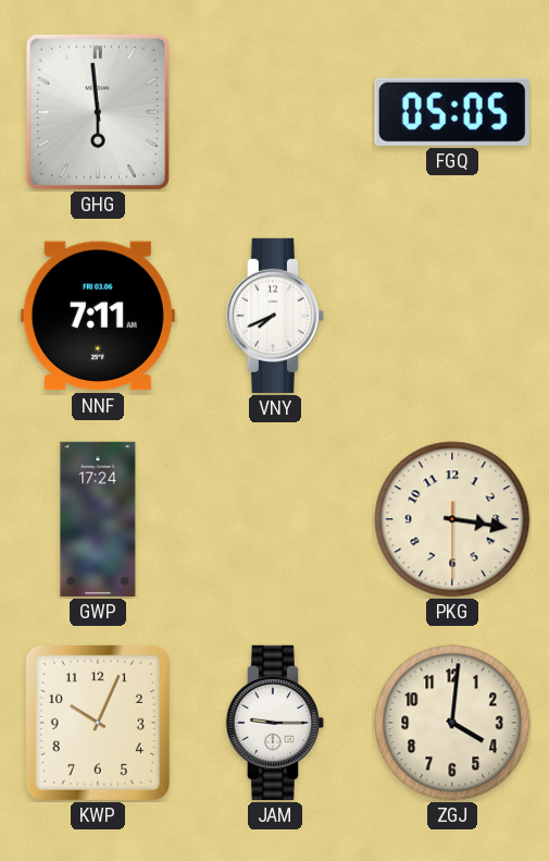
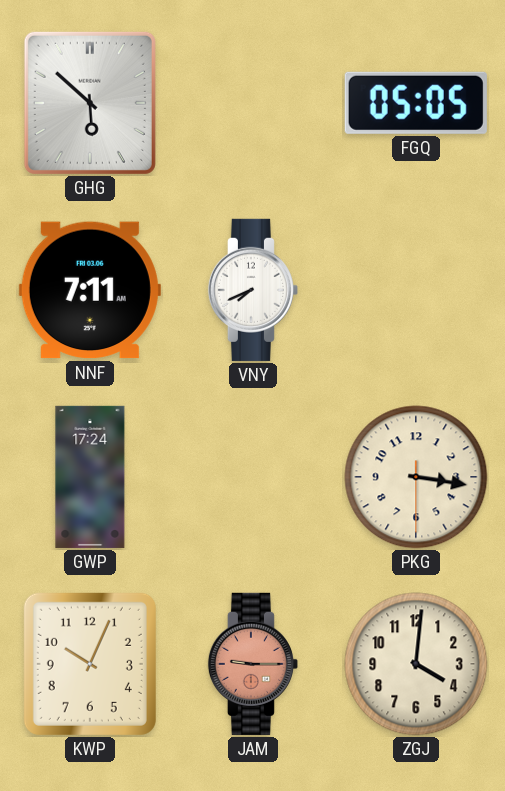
GHG: 5:59 -> 5:52
JAM dial: white -> salmon
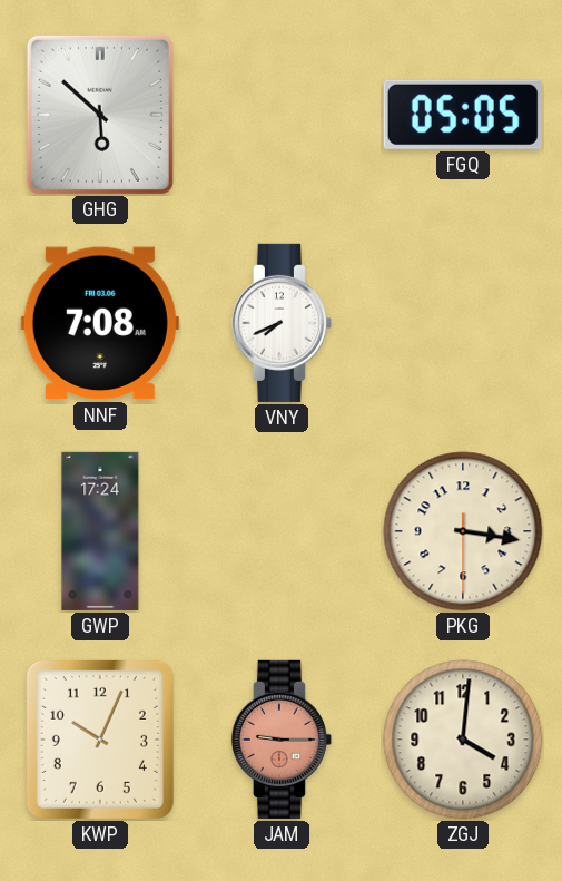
NNF: 7:11 -> 7:08
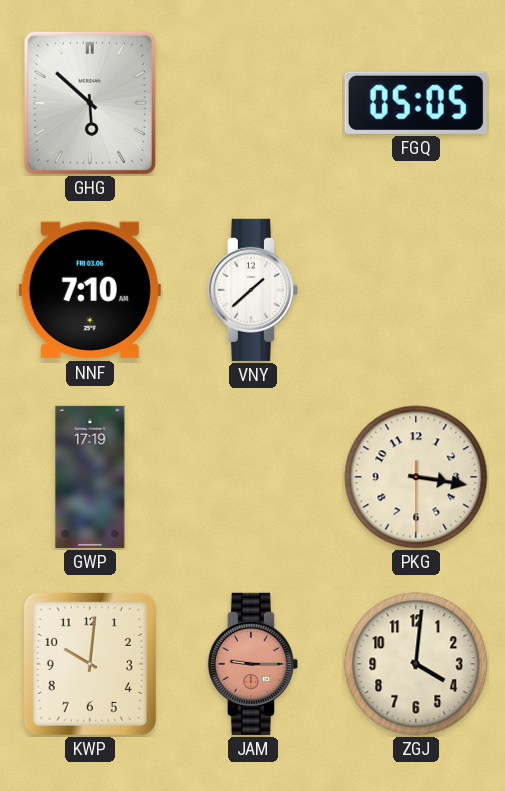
NNF: 7:08 -> 7:10
VNY: 7:41 -> 1:38
GWP: 17:24 -> 17:19
KWP: 10:04 -> 10:01
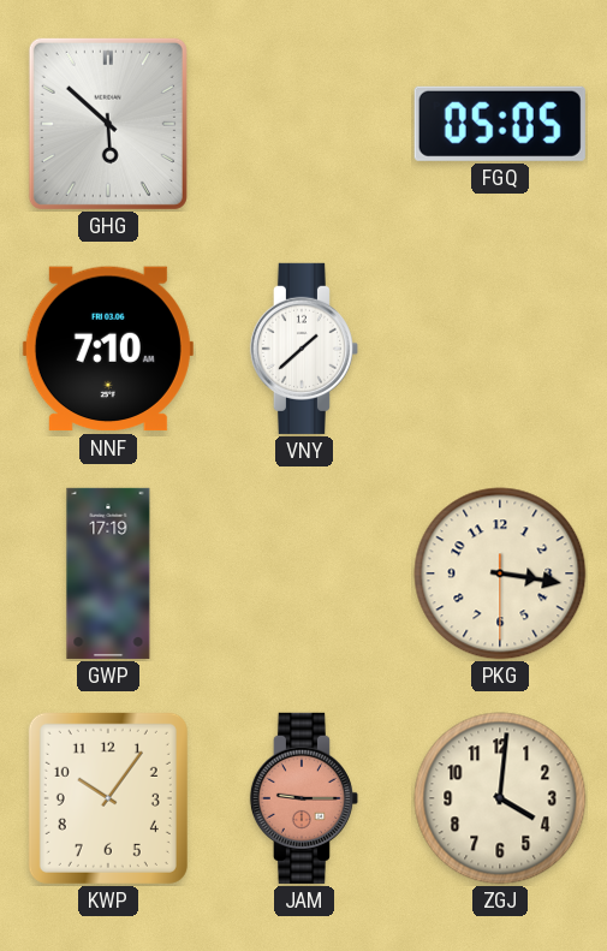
KWP: 10:01 -> 10:06
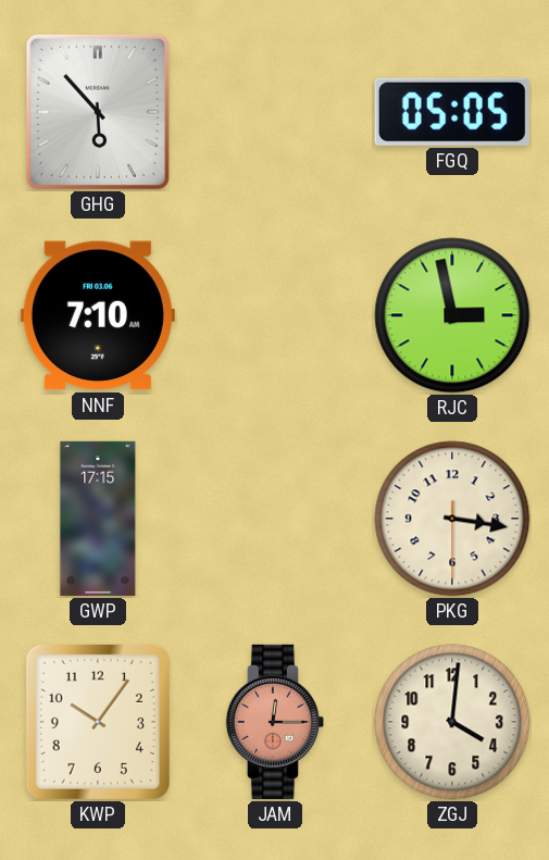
GHG: 5:52 -> 5:53
VNY: 1:38 -> none
RJC: none -> 2:58
GWP: 17:19 -> 17:15
JAM: 9:15 -> 12:15
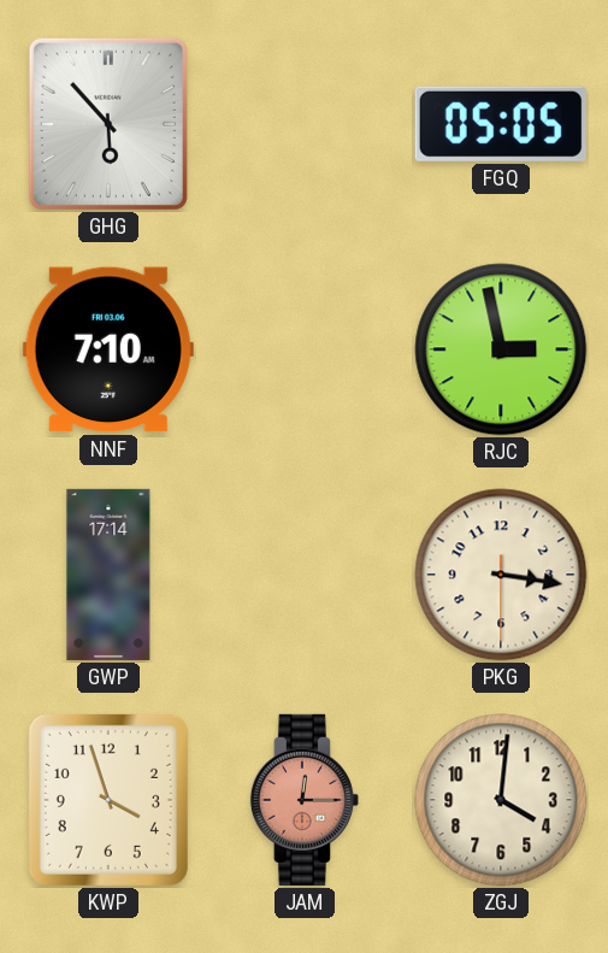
GWP: 17:15 -> 17:14
KWP: 10:06 -> 3:57
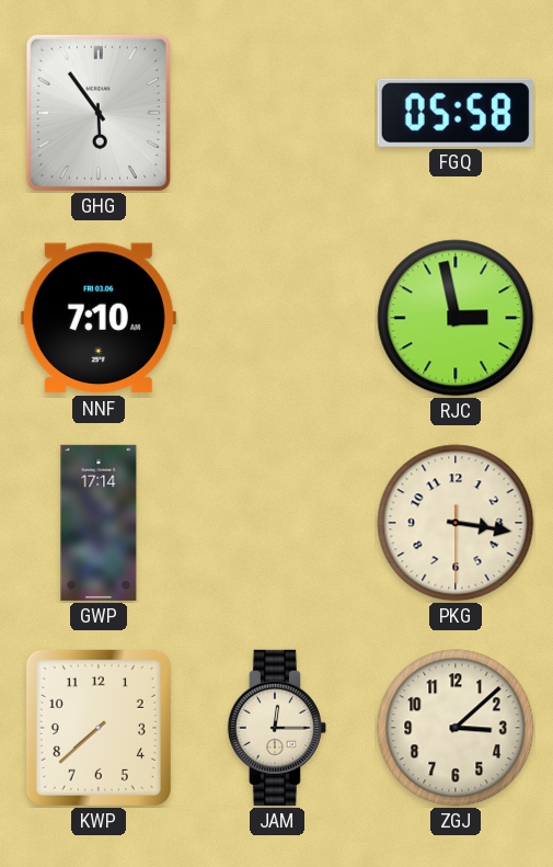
GHG: 5:53 -> 5:54
FGQ: 05:05 -> 05:58
KWP: 3:57 -> 7:38
JAM dial: salmon -> cream
ZGJ: 4:01 -> 3:08
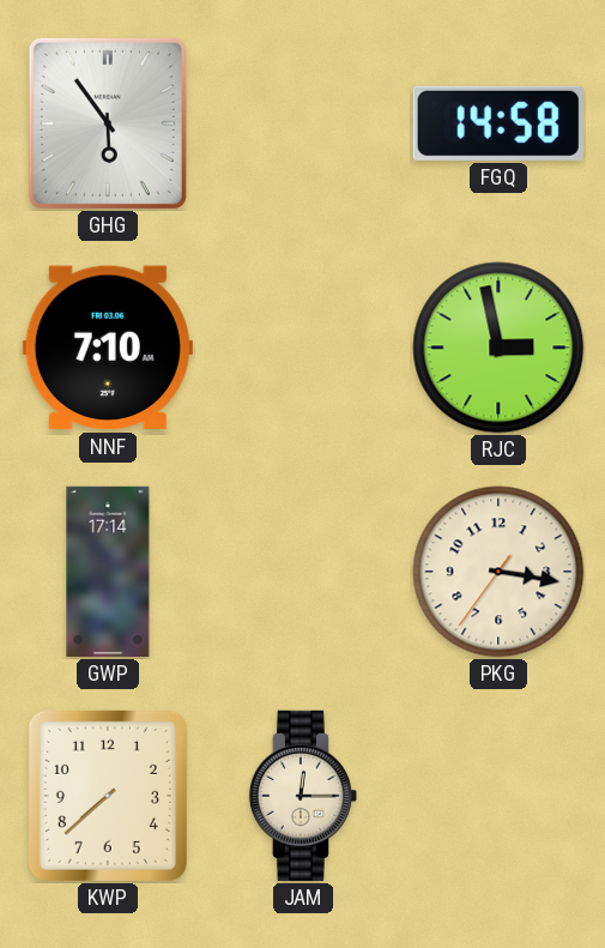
FGQ: 05:58 -> 14:58
PKG: 3:16:30 -> 3:16:36
ZGJ: 3:08 -> none
